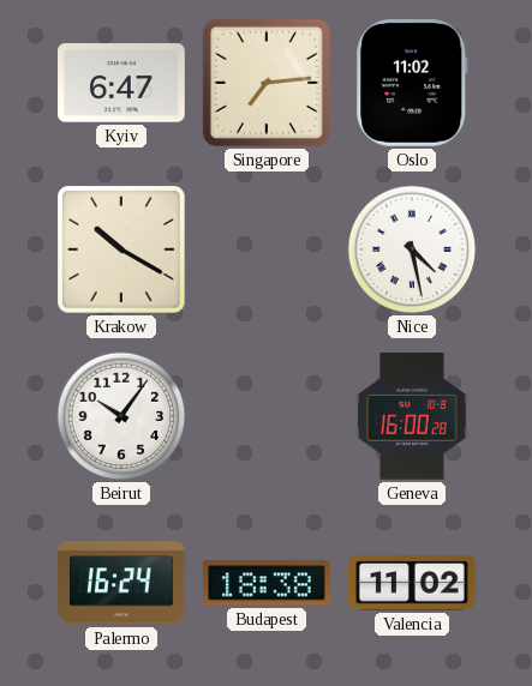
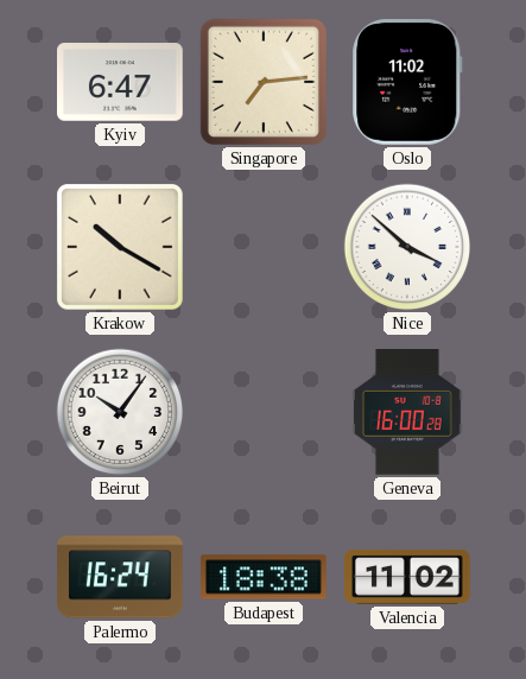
Nice: 4:28 -> 3:52
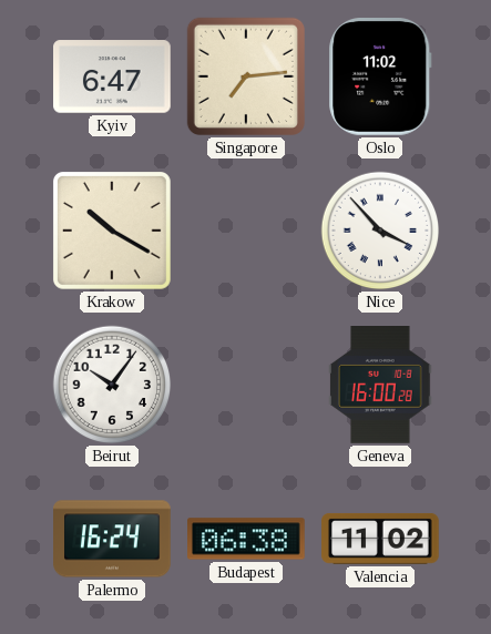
Nice: 3:52 -> 3:53
Budapest: 18:38 -> 06:38
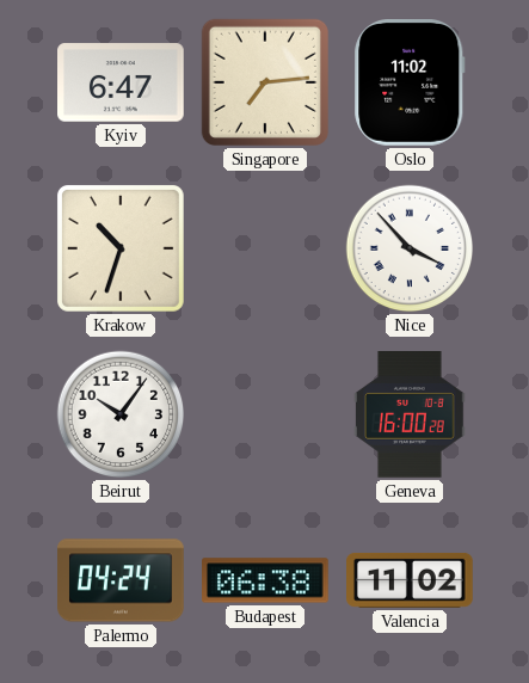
Krakow: 10:20 -> 10:33
Palermo: 16:24 -> 04:24
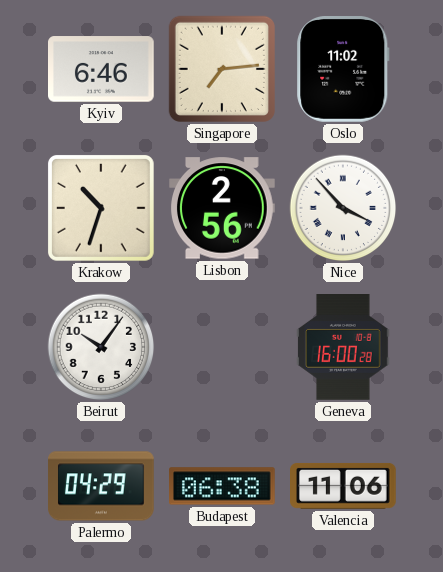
Kyiv: 6:47 -> 6:46
Lisbon: none -> 2:56
Palermo: 04:24 -> 04:29
Valencia: 11:02 -> 11:06
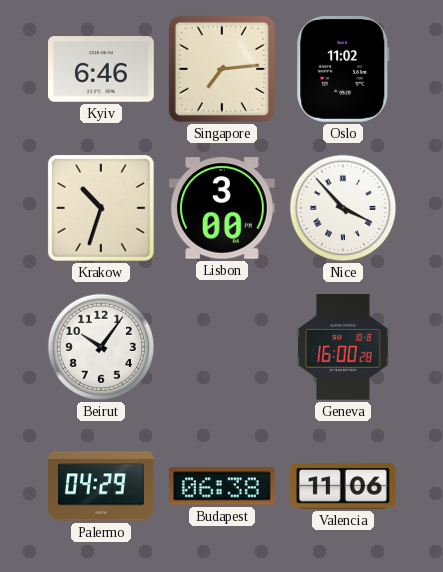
Lisbon: 2:56 -> 3:00
